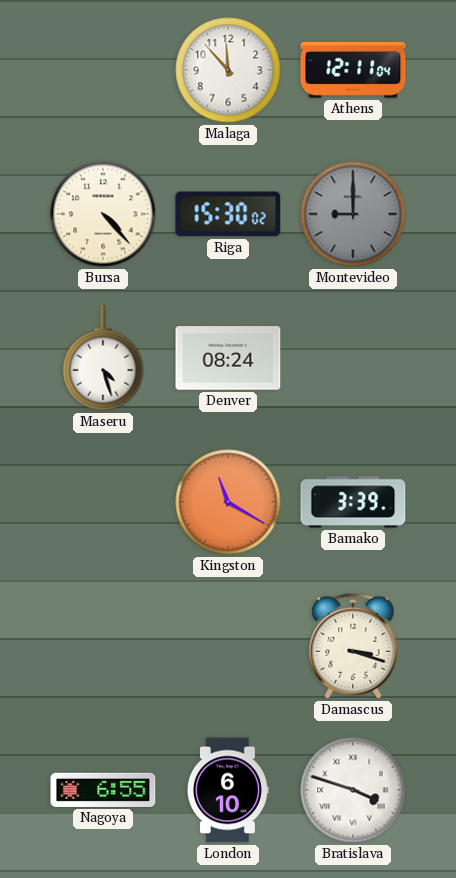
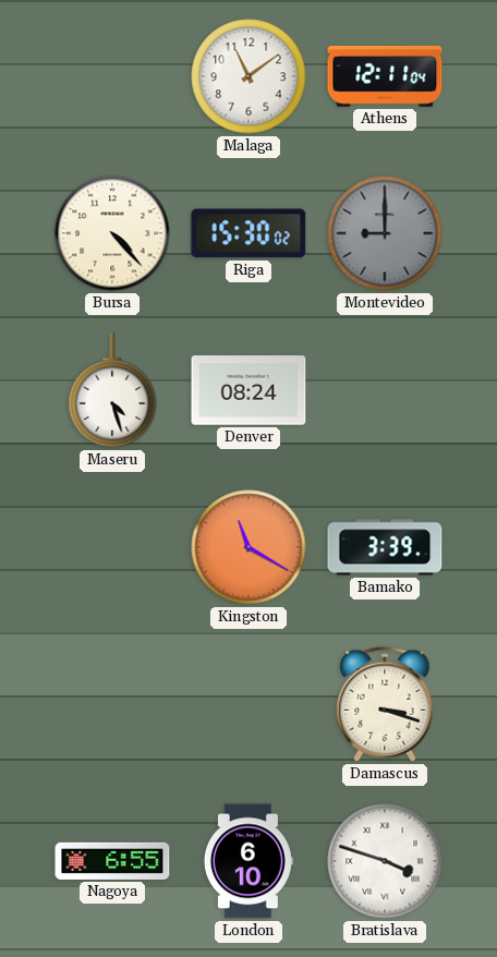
Malaga: 11:53 -> 11:09
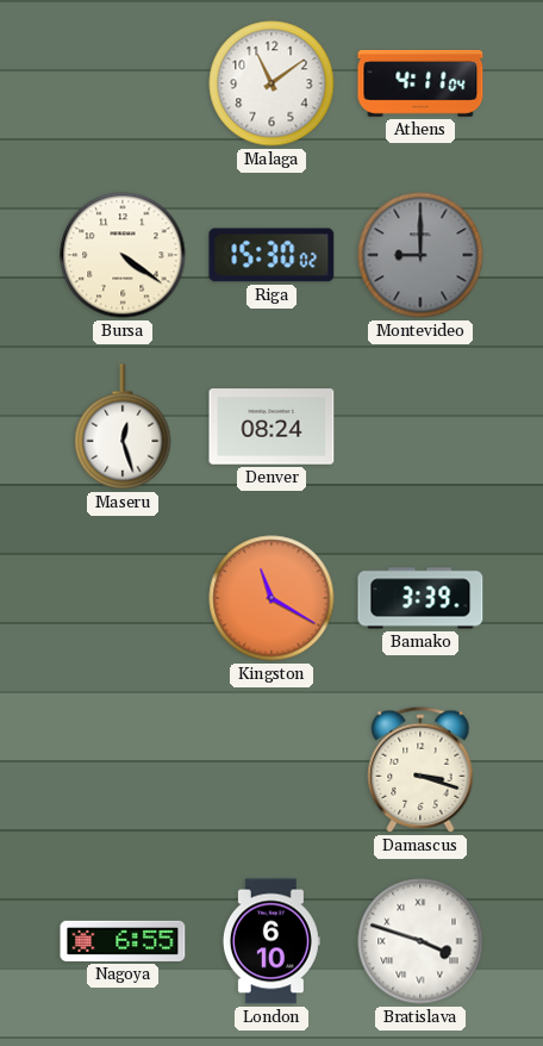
Athens: 12:11 -> 4:11
Bursa: 4:23 -> 4:21
Maseru: 4:27 -> 12:27
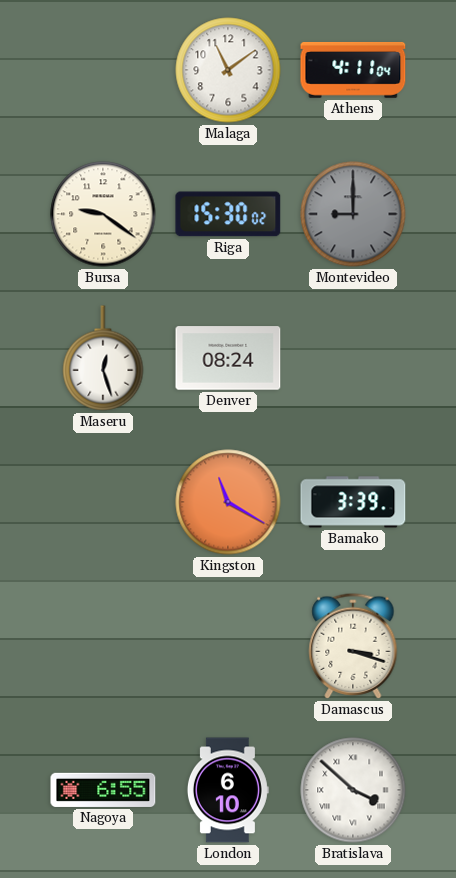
Bursa: 4:21 -> 9:21
Bratislava: 3:48 -> 3:52
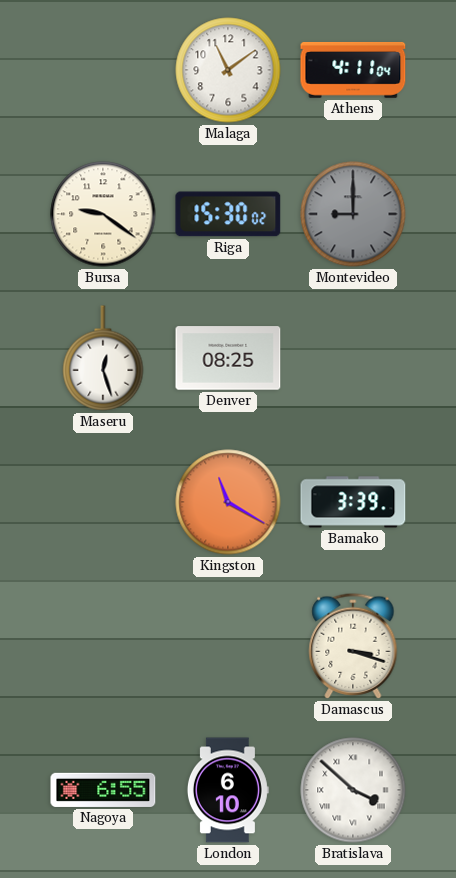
Denver: 08:24 -> 08:25
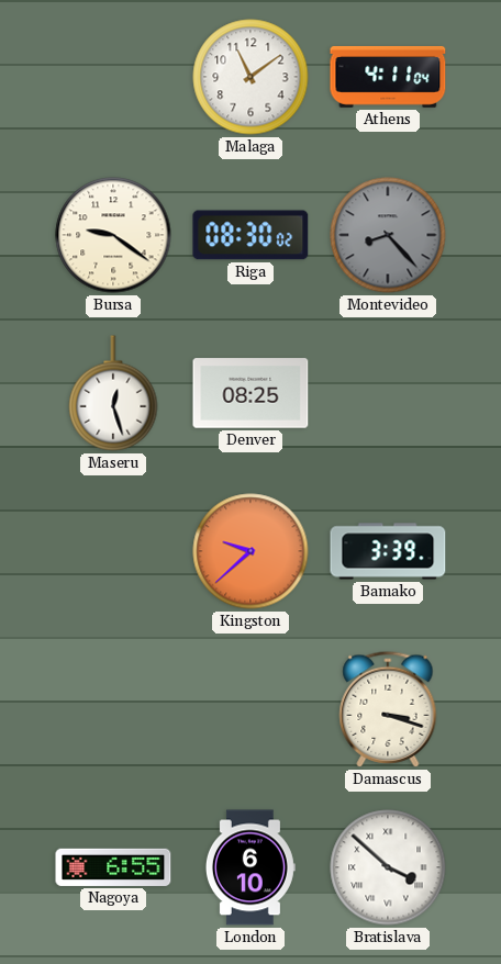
Riga: 15:30 -> 08:30
Montevideo: 9:00 -> 8:23
Kingston: 11:20 -> 9:38
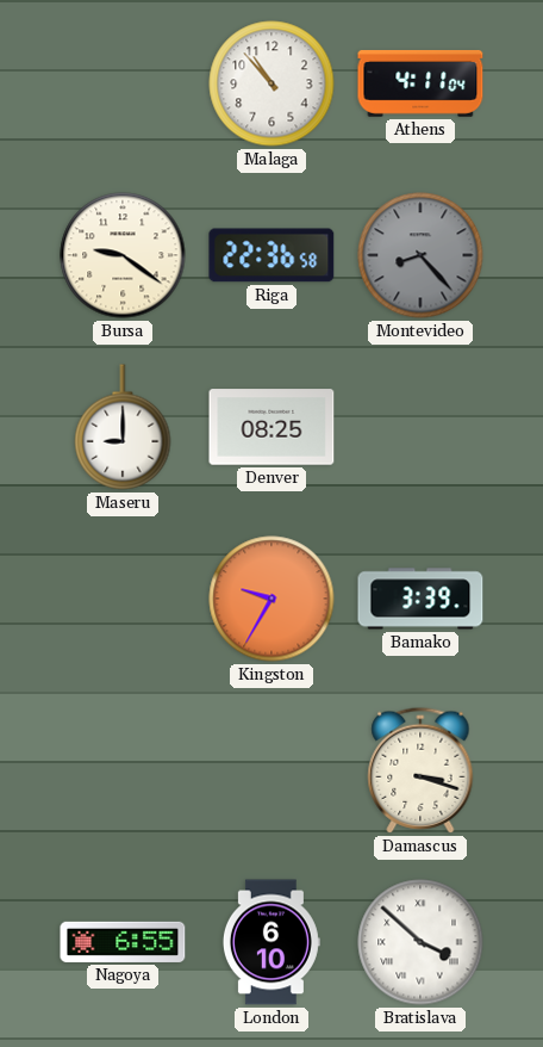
Malaga: 11:09 -> 10:53
Riga: 08:30 -> 22:36
Maseru: 12:27 -> 9:00
Kingston: 9:38 -> 9:35
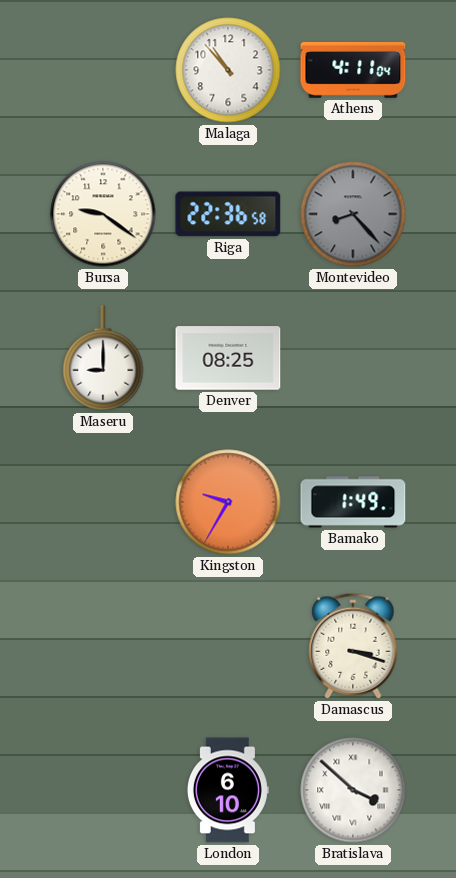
Bamako: 3:39 -> 1:49
Nagoya: 6:55 -> none
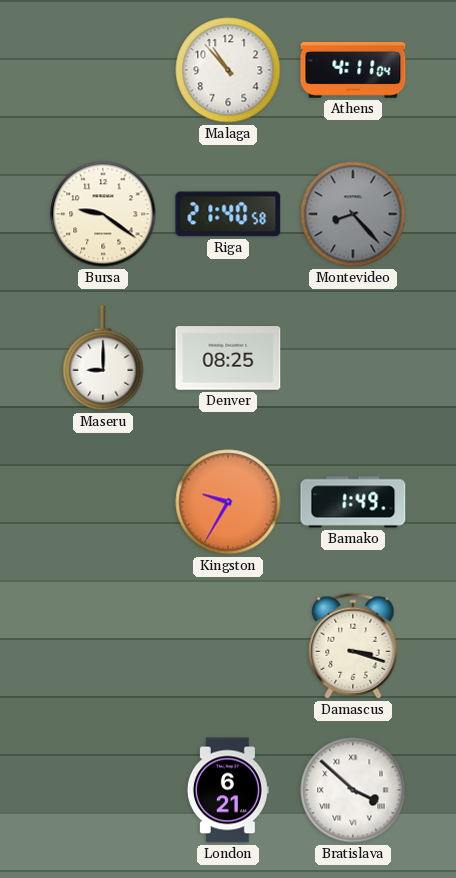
Riga: 22:36 -> 21:40
London: 6:10 -> 6:21
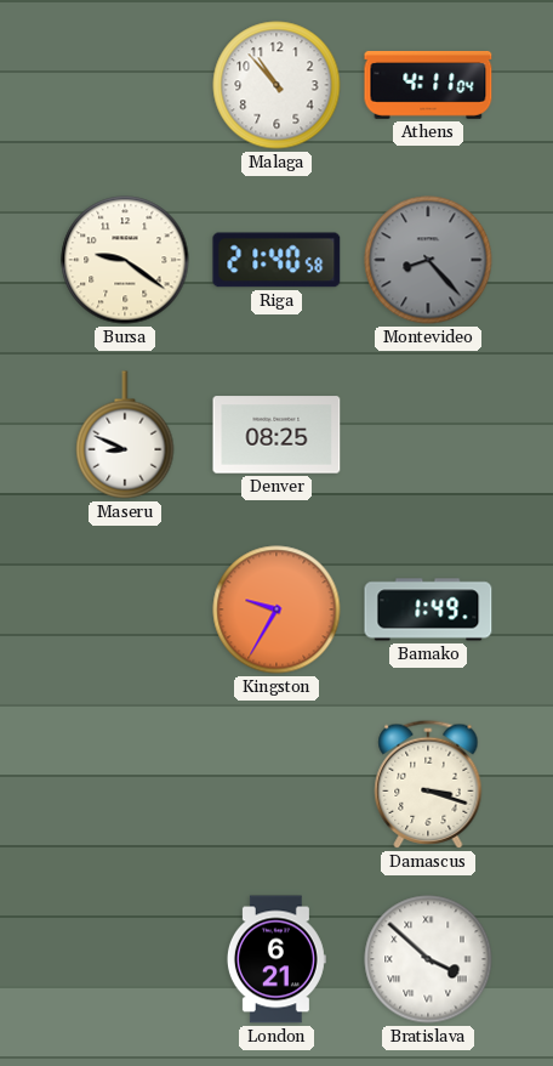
Maseru: 9:00 -> 8:49
